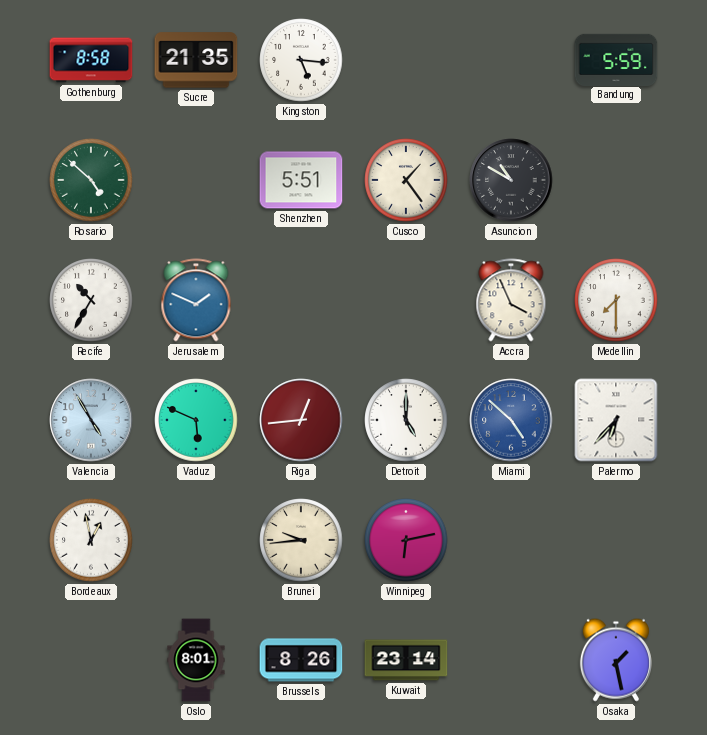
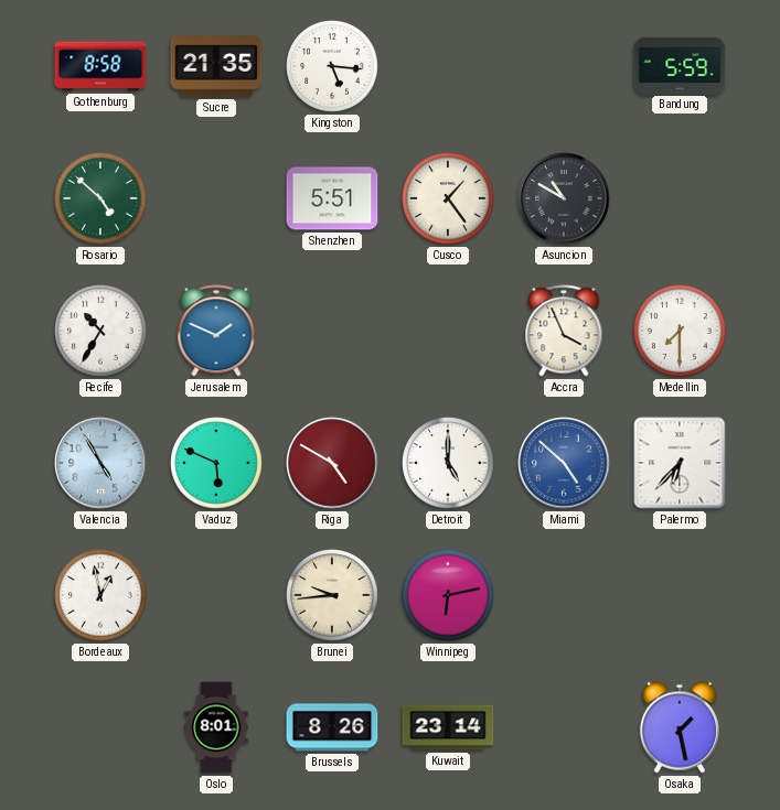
Riga: 12:44 -> 4:50
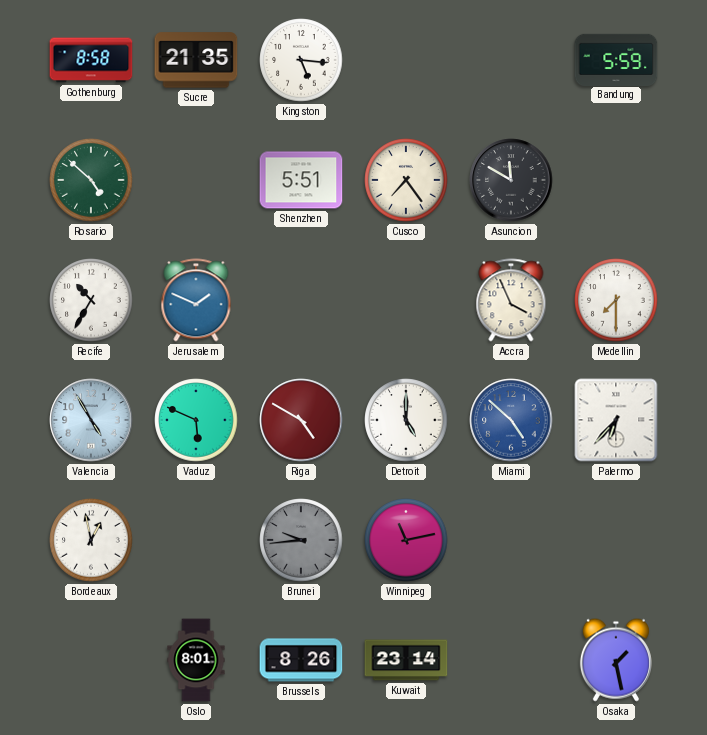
Cusco: 1:24 -> 7:24
Asuncion: 10:50 -> 11:50
Brunei dial: cream -> grey
Winnipeg: 6:13 -> 11:13
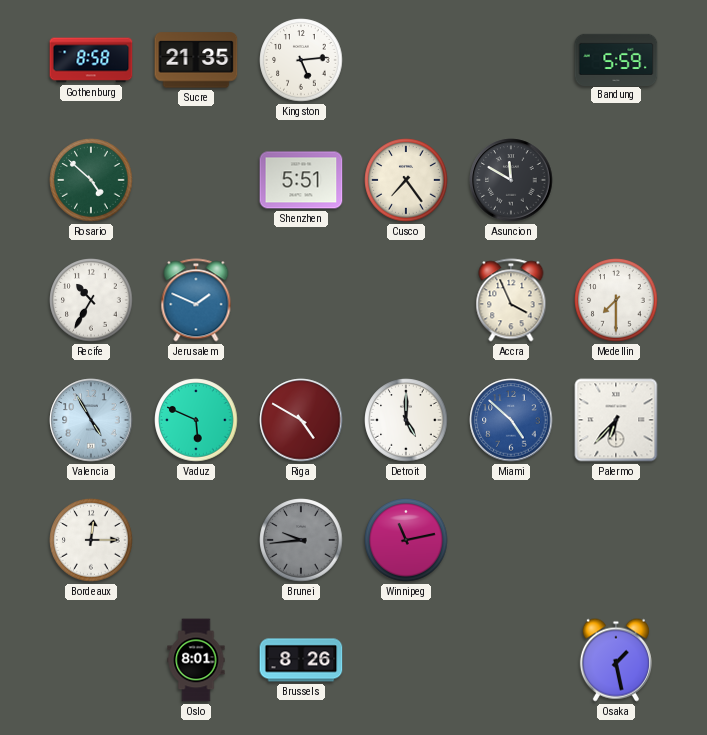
Kingston: 5:16 -> 5:14
Bordeaux: 12:58 -> 12:15
Kuwait: 23:14 -> none
